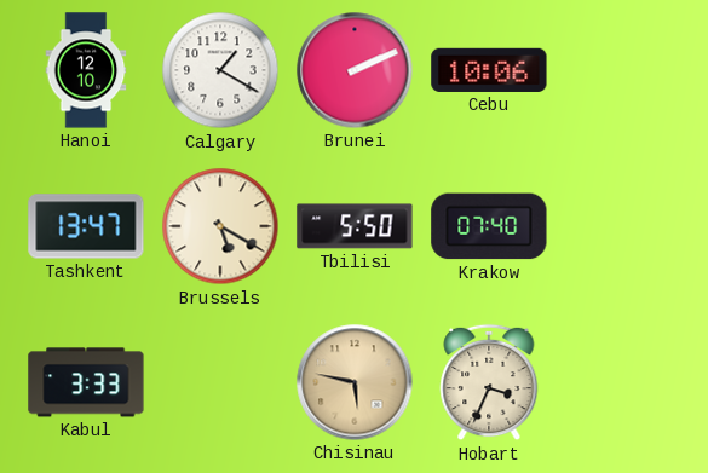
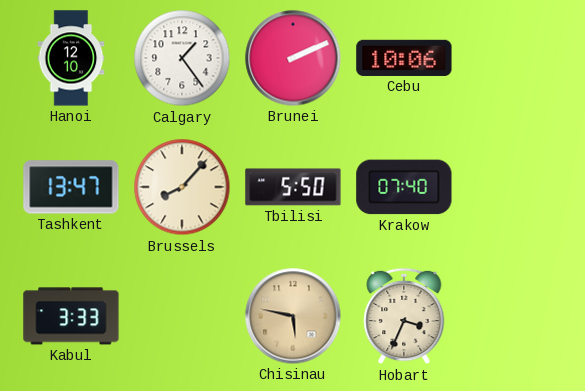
Calgary: 1:20 -> 1:24
Brussels: 5:20 -> 8:07
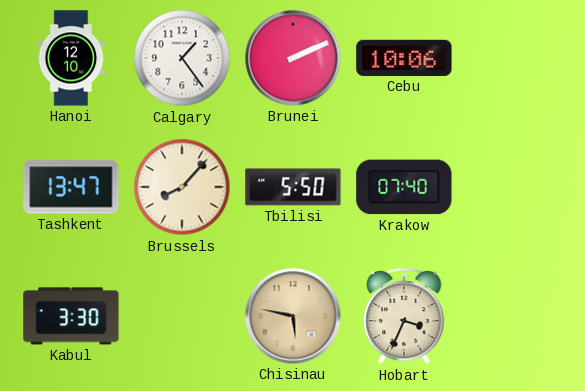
Kabul: 3:33 -> 3:30
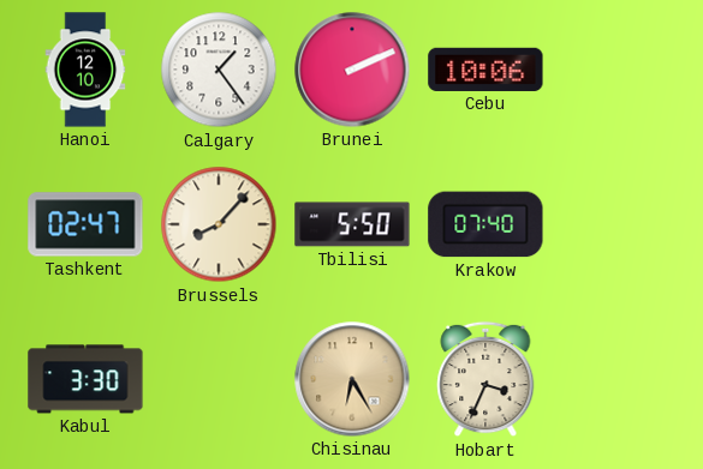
Tashkent: 13:47 -> 02:47
Chisinau: 5:47 -> 6:25
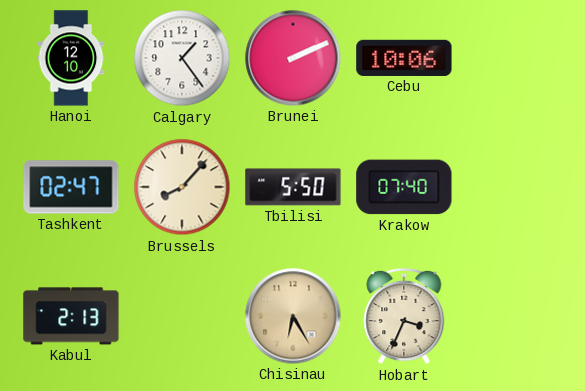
Kabul: 3:30 -> 2:13
